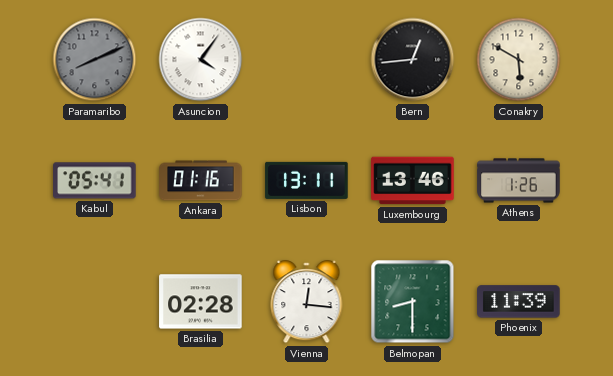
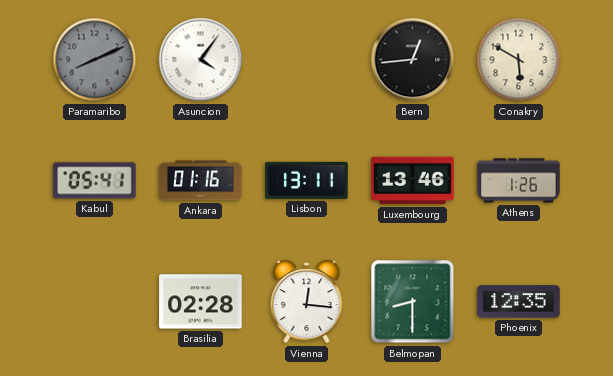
Phoenix: 11:39 -> 12:35
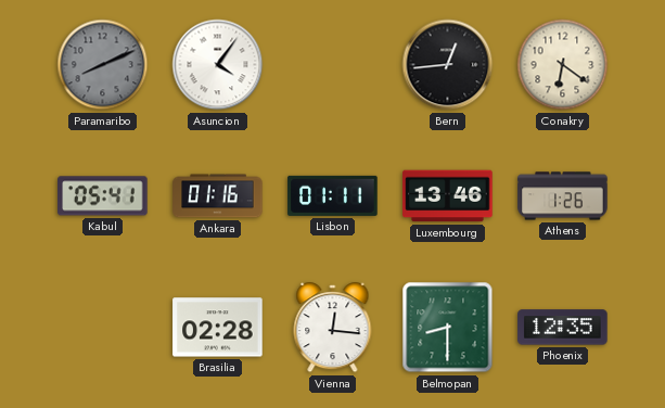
Conakry: 5:50 -> 6:21
Lisbon: 13:11 -> 01:11
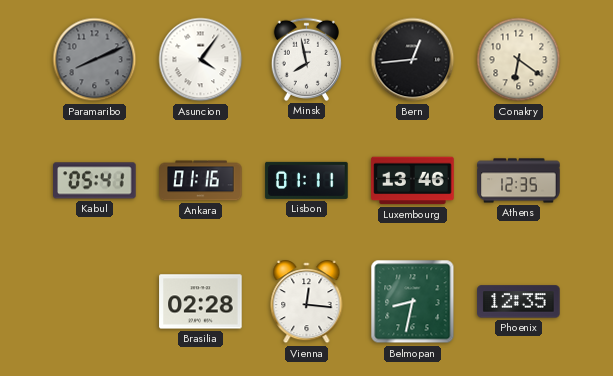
Minsk: none -> 7:58
Athens: 1:26 -> 12:35
Belmopan: 8:30 -> 8:32
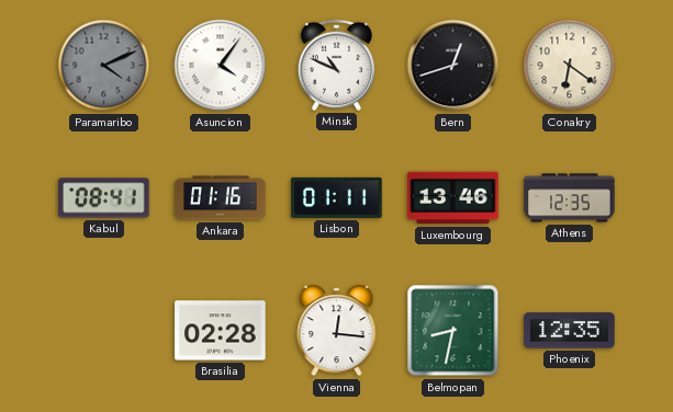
Paramaribo: 8:11 -> 4:11
Minsk: 7:58 -> 10:49
Bern: 12:44 -> 12:42
Kabul: 05:41 -> 08:41
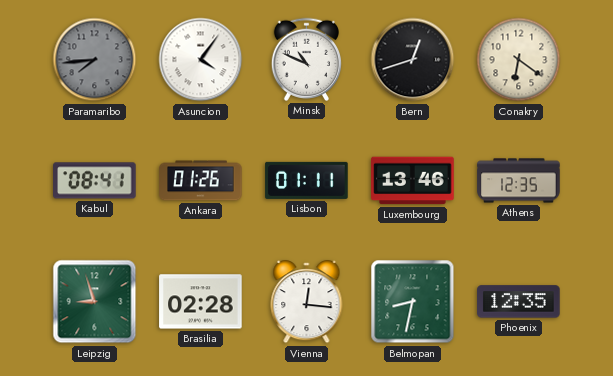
Paramaribo: 4:11 -> 7:44
Ankara: 01:16 -> 01:26
Leipzig: none -> 8:57
